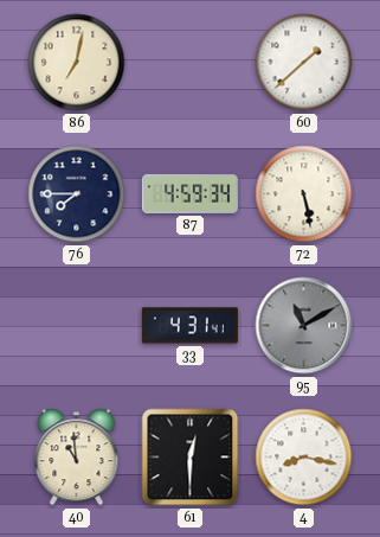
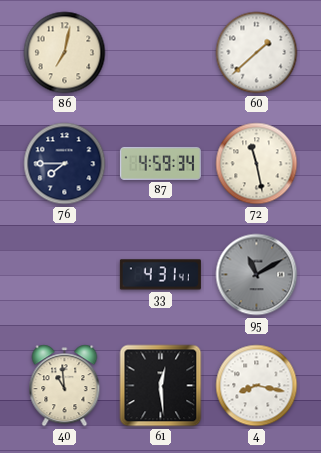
72: 5:28 -> 11:28
61: 12:30 -> 12:29
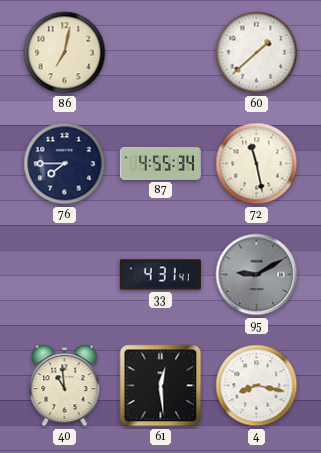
87: 4:59 -> 4:55
95: 11:10 -> 9:10
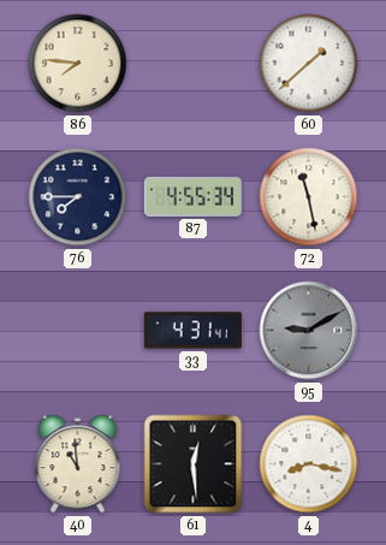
86: 7:02 -> 7:46
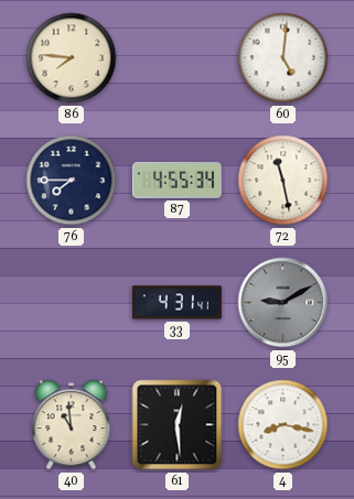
60: 1:38 -> 5:01
